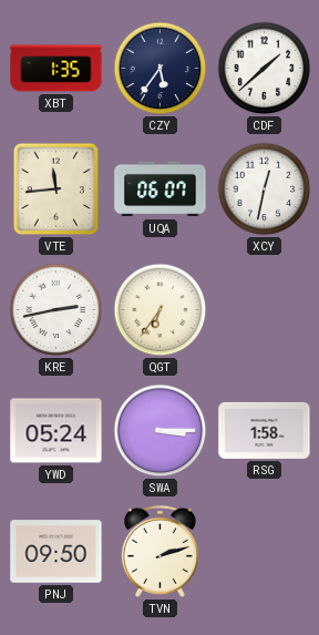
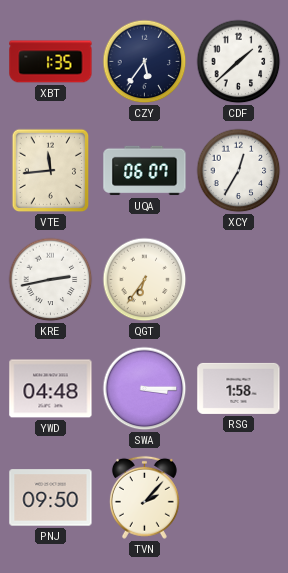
XCY: 12:32 -> 12:35
YWD: 05:24 -> 04:48
TVN: 2:12 -> 2:07
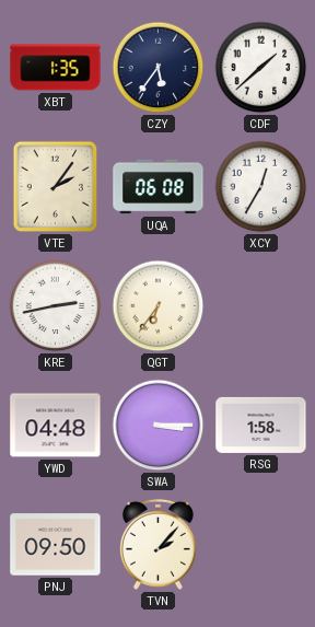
VTE: 11:44 -> 2:06
UQA: 06:07 -> 06:08
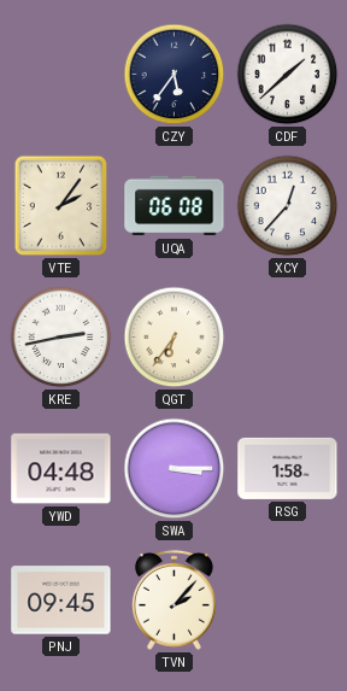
XBT: 1:35 -> none
XCY: 12:35 -> 12:37
PNJ: 09:50 -> 09:45
